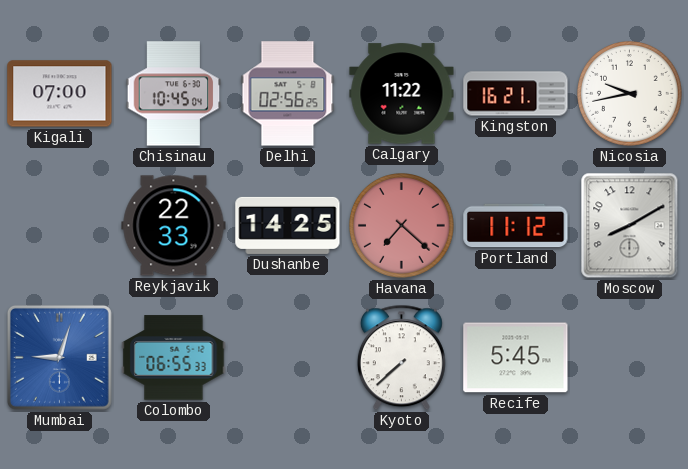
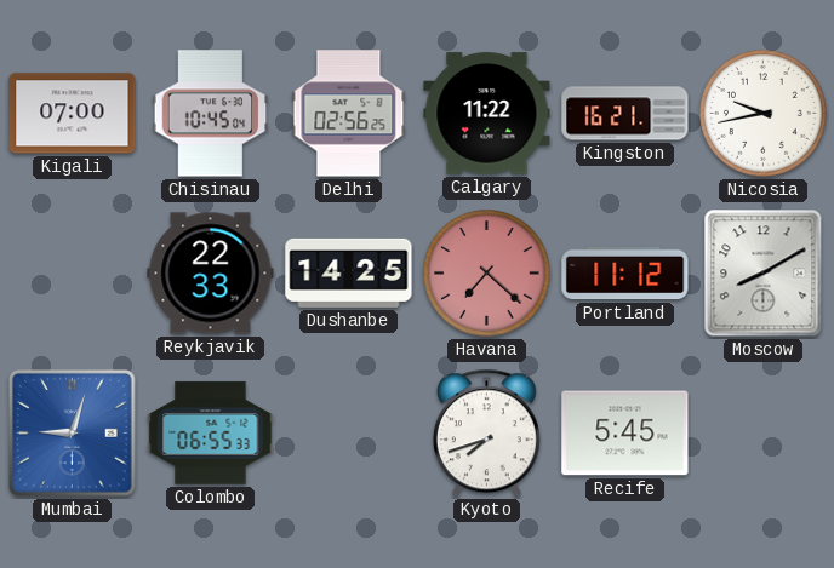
Kyoto: 7:38 -> 7:42
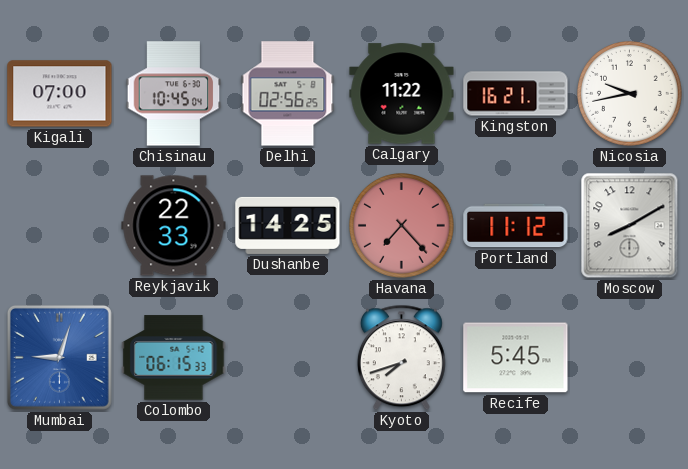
Havana: 7:22 -> 7:23
Colombo: 06:55 -> 06:15
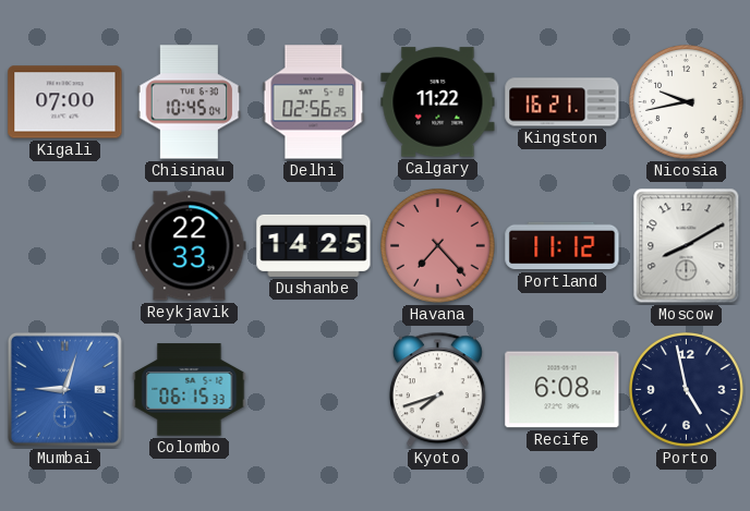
Recife: 5:45 -> 6:08
Porto: none -> 4:58
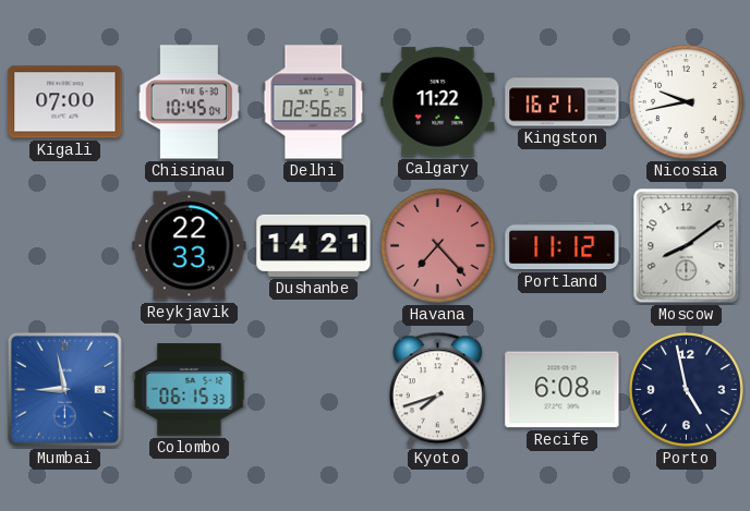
Dushanbe: 14:25 -> 14:21
Moscow: 8:10 -> 8:09
Mumbai: 9:03 -> 8:58
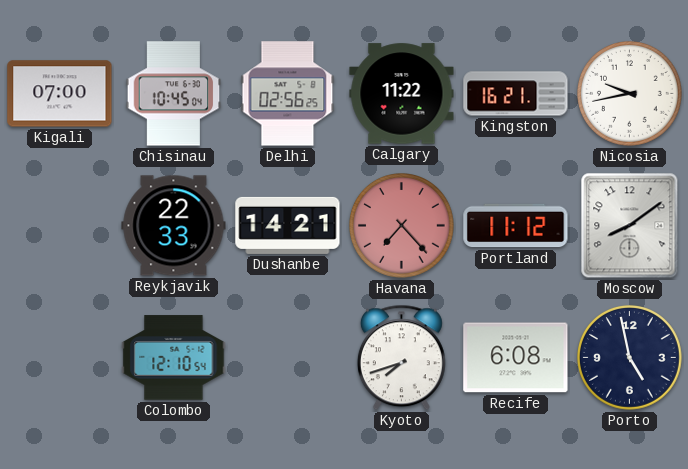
Mumbai: 8:58 -> none
Colombo: 06:15 -> 12:10
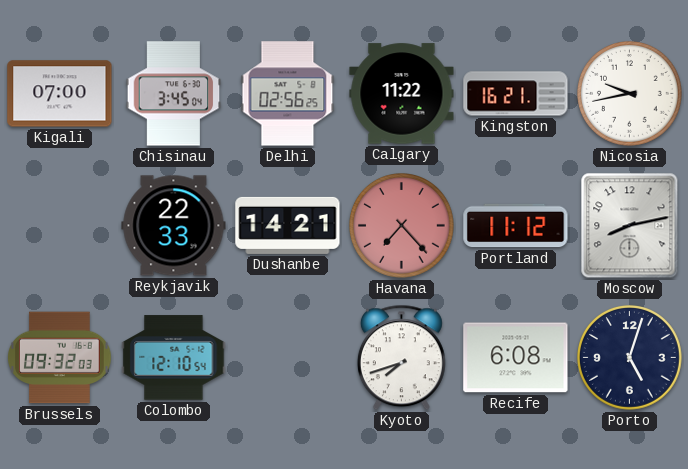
Chisinau: 10:45 -> 3:45
Moscow: 8:09 -> 8:13
Brussels: none -> 09:32
Porto: 4:58 -> 5:03
